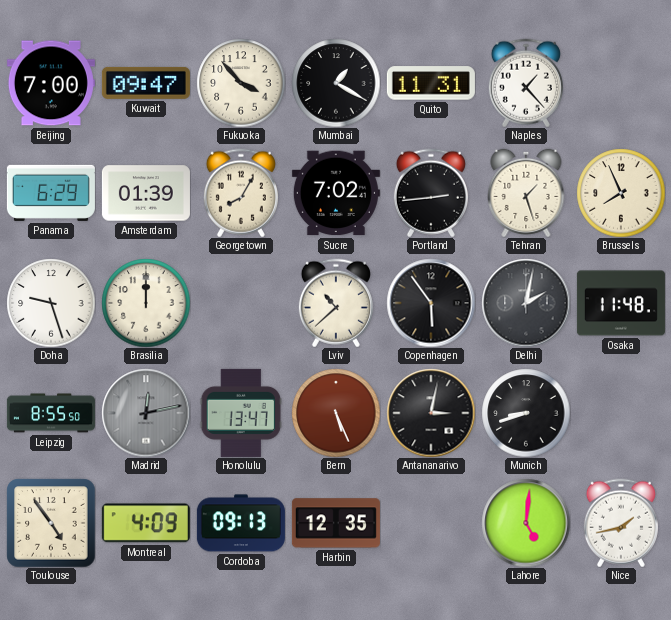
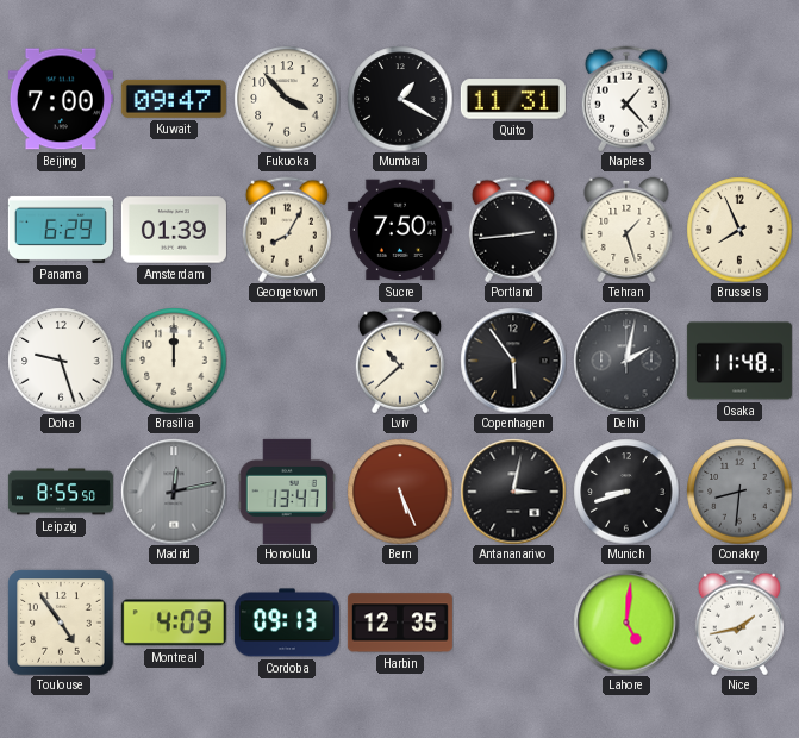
Sucre: 7:02 -> 7:50
Conakry: none -> 8:31
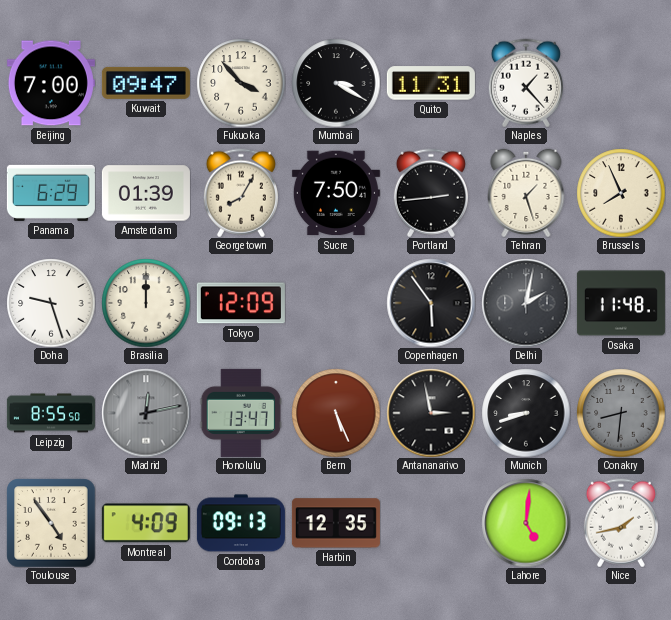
Mumbai: 1:20 -> 3:20
Tokyo: none -> 12:09
Lviv: 10:38 -> none
Antananarivo: 3:02 -> 2:58
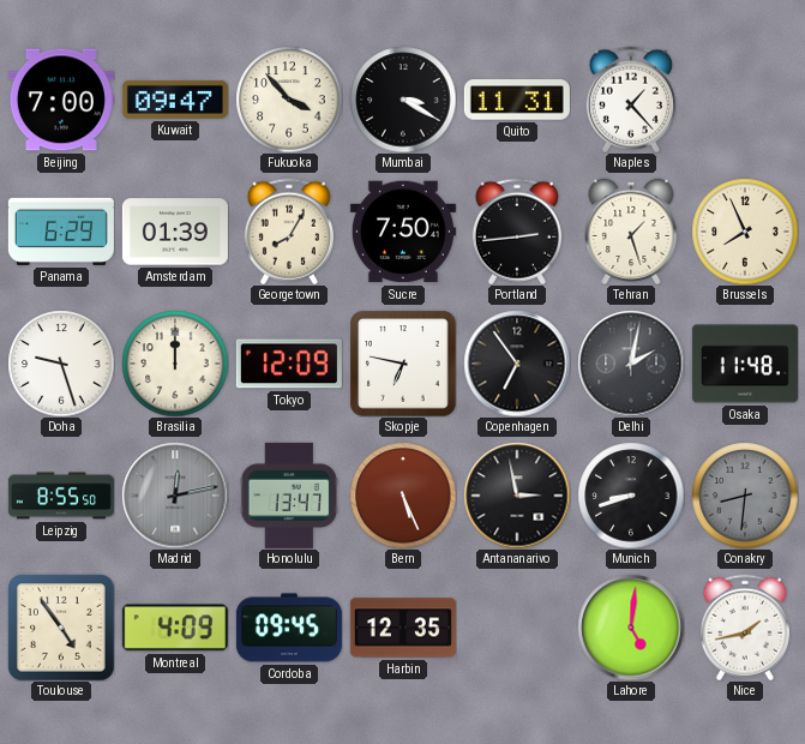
Skopje: none -> 6:47
Copenhagen: 5:54 -> 6:54
Cordoba: 09:13 -> 09:45
